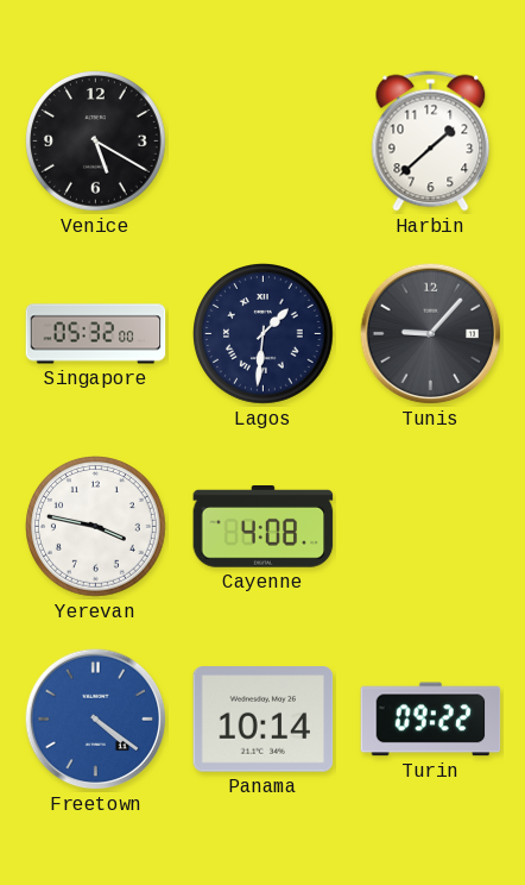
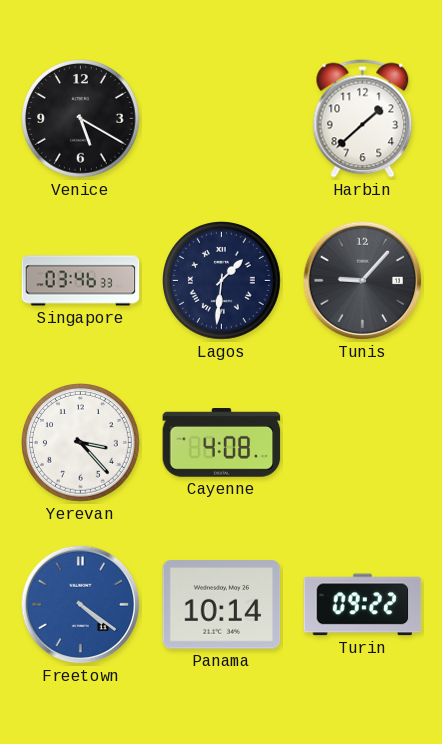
Singapore: 05:32 -> 03:46
Yerevan: 3:47 -> 3:23
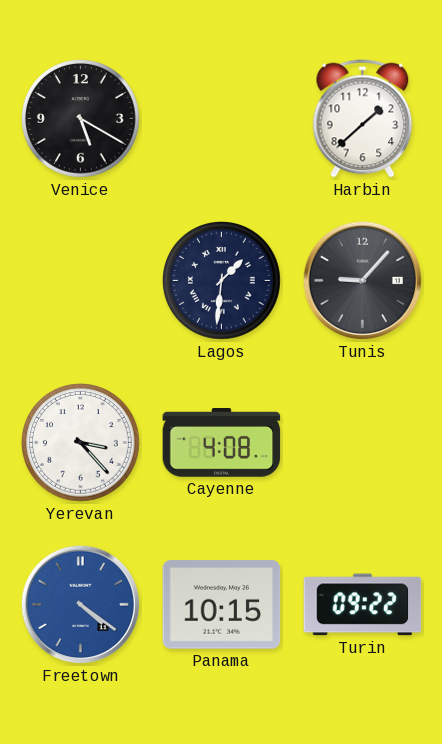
Singapore: 03:46 -> none
Panama: 10:14 -> 10:15
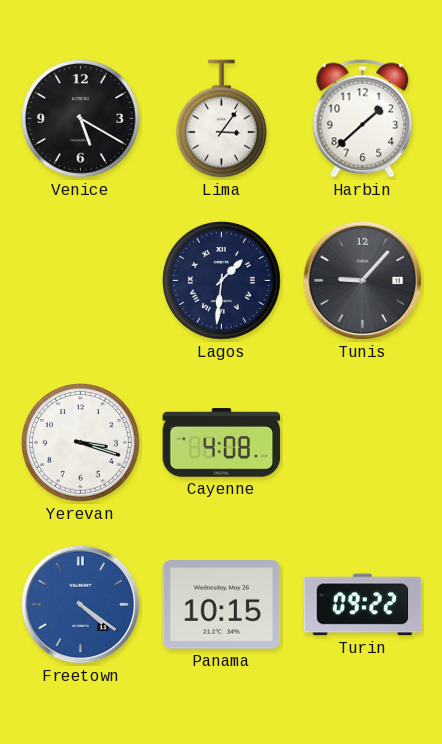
Lima: none -> 3:06
Yerevan: 3:23 -> 3:18
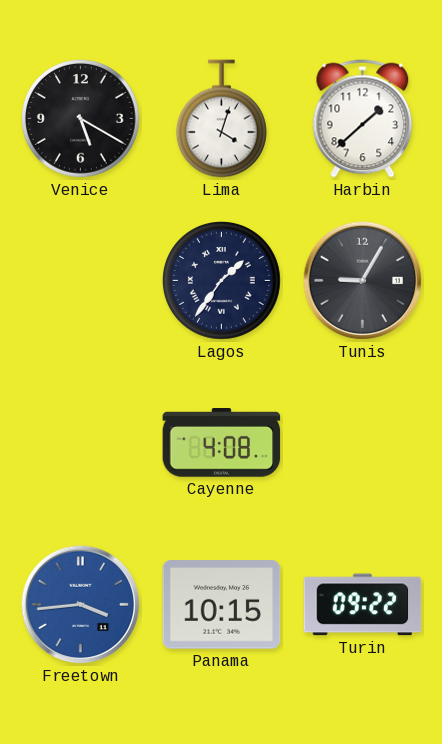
Lima: 3:06 -> 4:03
Lagos: 1:31 -> 1:36
Tunis: 9:07 -> 9:05
Yerevan: 3:18 -> none
Freetown: 4:21 -> 3:44
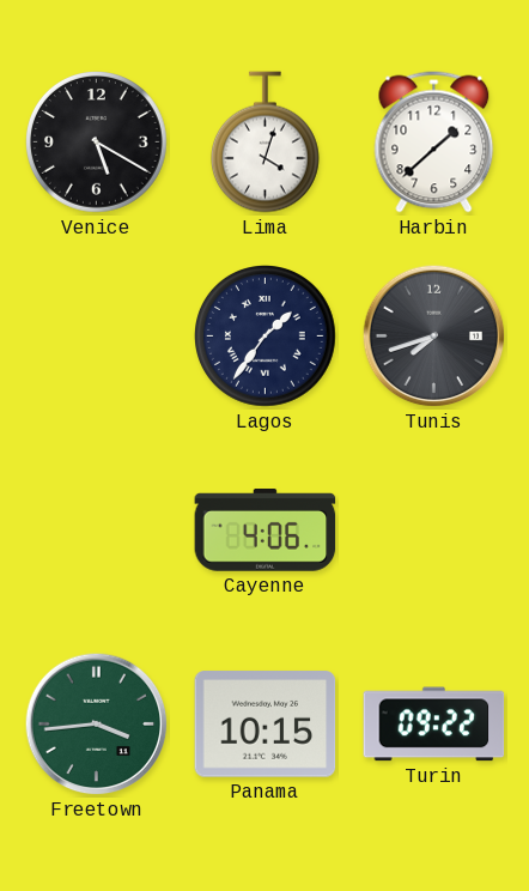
Tunis: 9:05 -> 7:42
Cayenne: 4:08 -> 4:06
Freetown dial: blue -> green
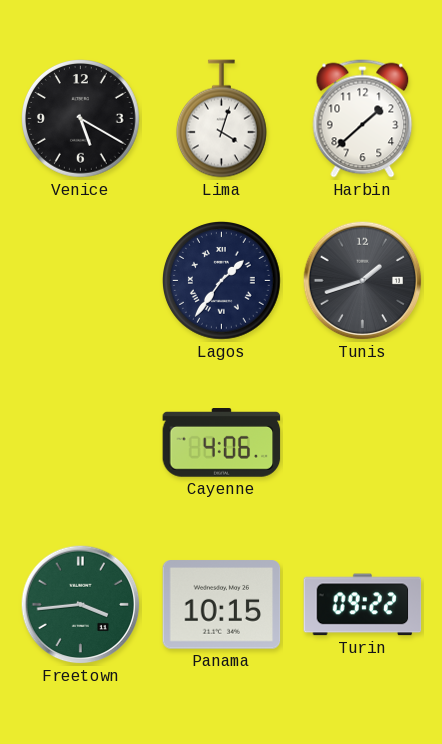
Tunis: 7:42 -> 1:42
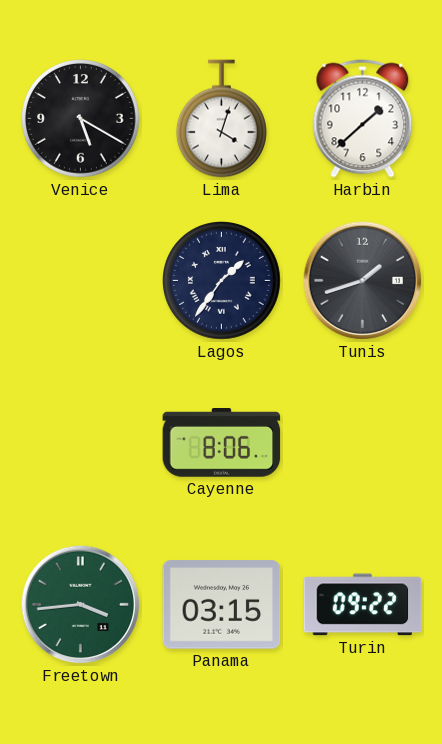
Cayenne: 4:06 -> 8:06
Panama: 10:15 -> 03:15
